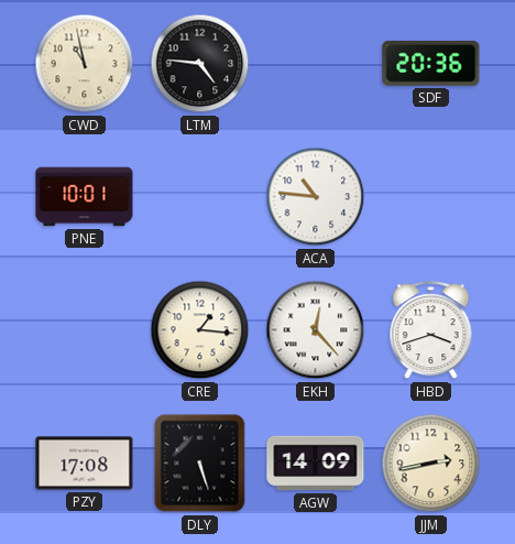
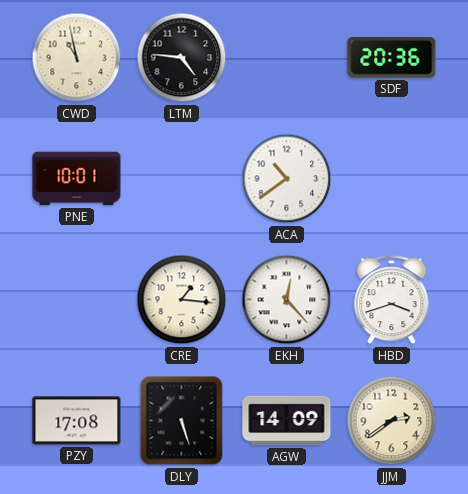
ACA: 10:46 -> 10:39
JJM: 2:43 -> 2:39
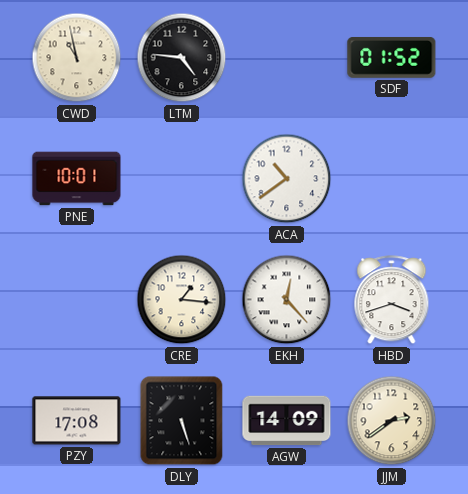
SDF: 20:36 -> 01:52
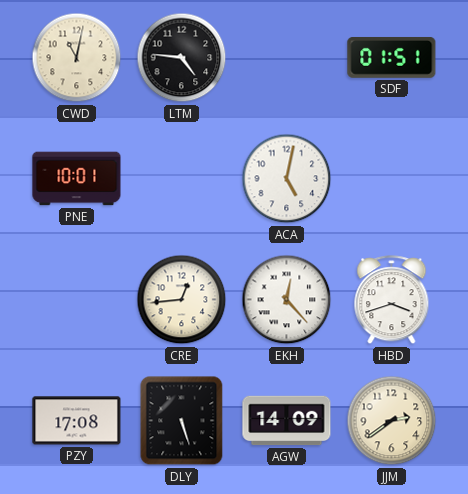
CWD: 10:58 -> 11:02
SDF: 01:52 -> 01:51
ACA: 10:39 -> 5:02
CRE: 1:16 -> 12:44
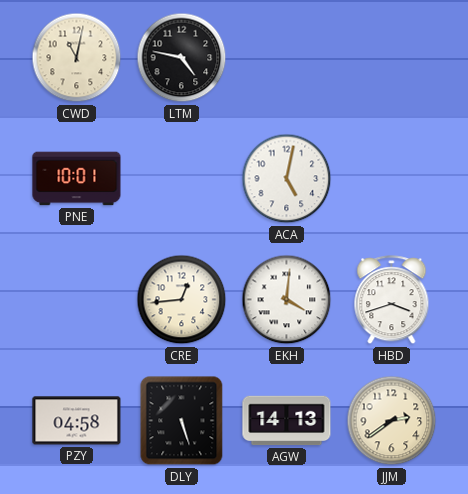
LTM: 4:46 -> 4:47
SDF: 01:51 -> none
EKH: 12:23 -> 4:01
PZY: 17:08 -> 04:58
AGW: 14:09 -> 14:13
